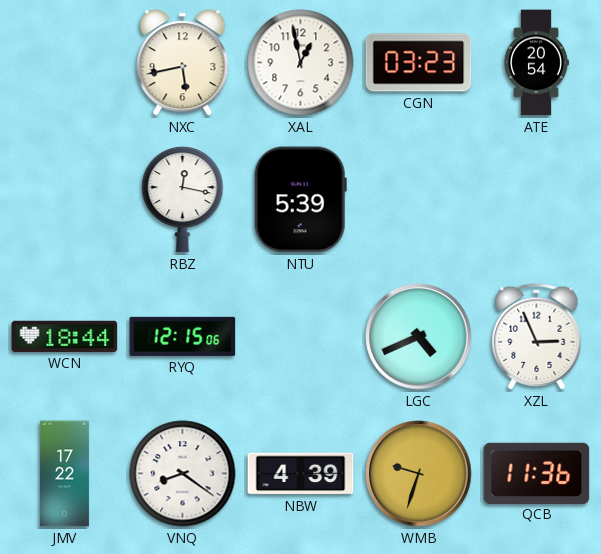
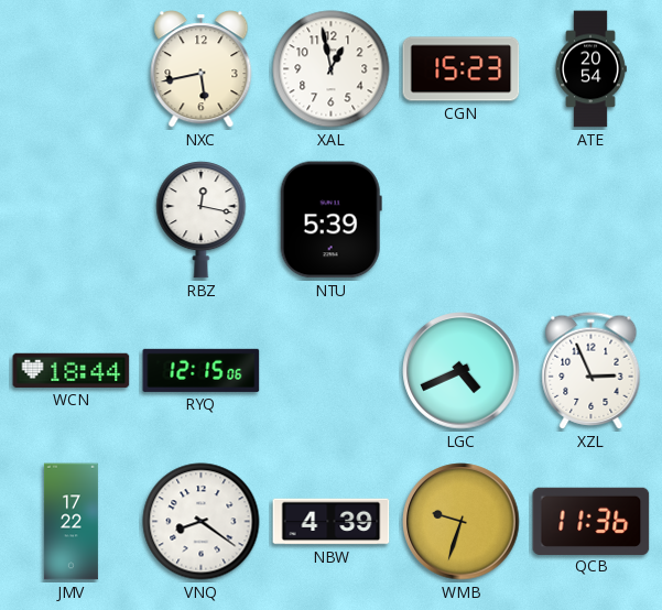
CGN: 03:23 -> 15:23
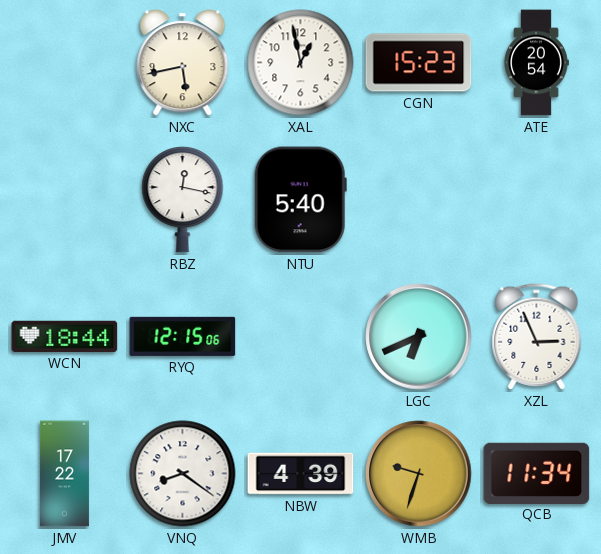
NTU: 5:39 -> 5:40
LGC: 4:41 -> 6:41
QCB: 11:36 -> 11:34
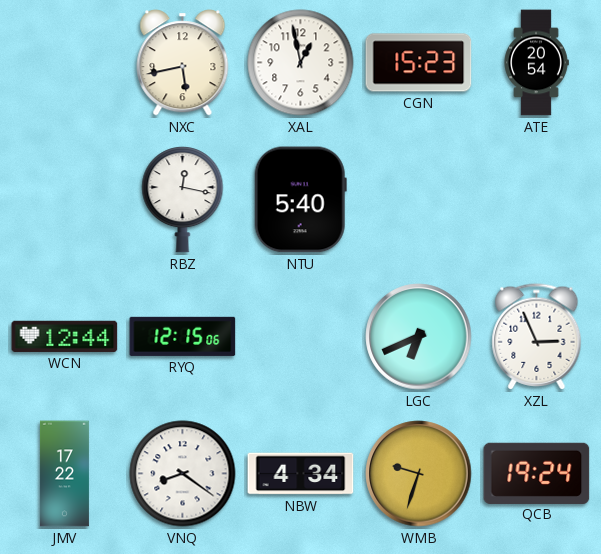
WCN: 18:44 -> 12:44
NBW: 4:39 -> 4:34
QCB: 11:34 -> 19:24
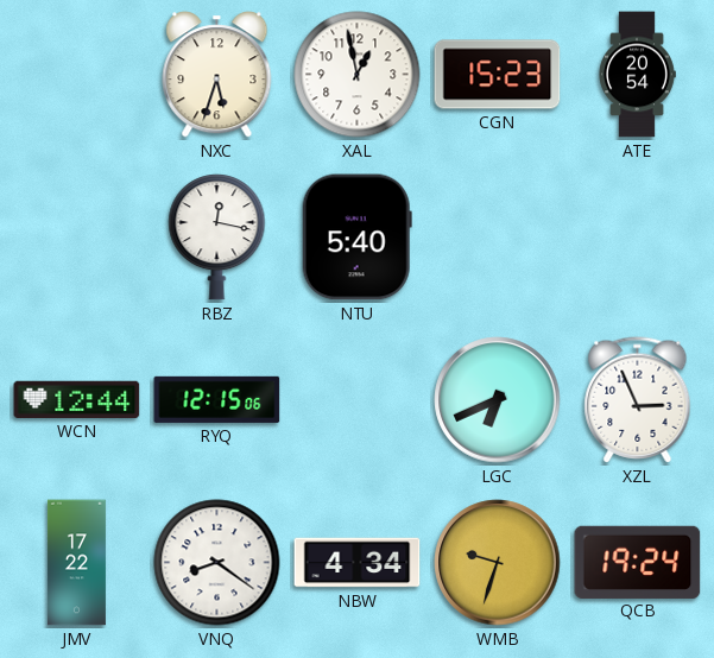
NXC: 5:43 -> 5:33
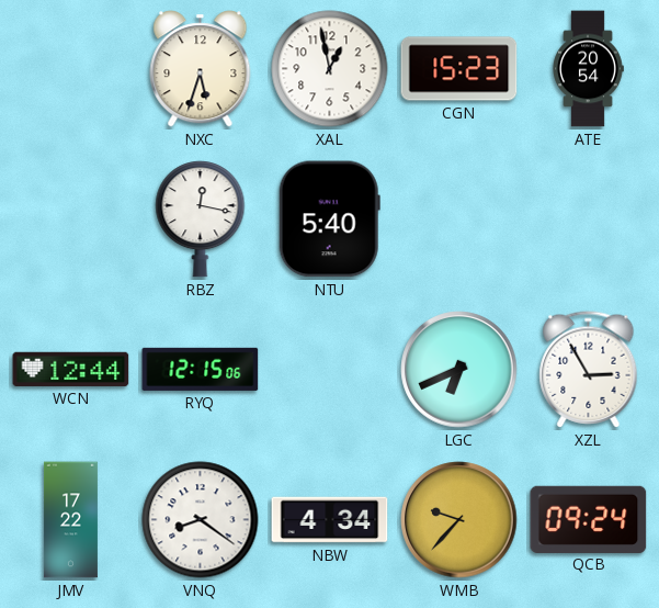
XZL: 2:56 -> 2:55
WMB: 9:33 -> 9:37
QCB: 19:24 -> 09:24
